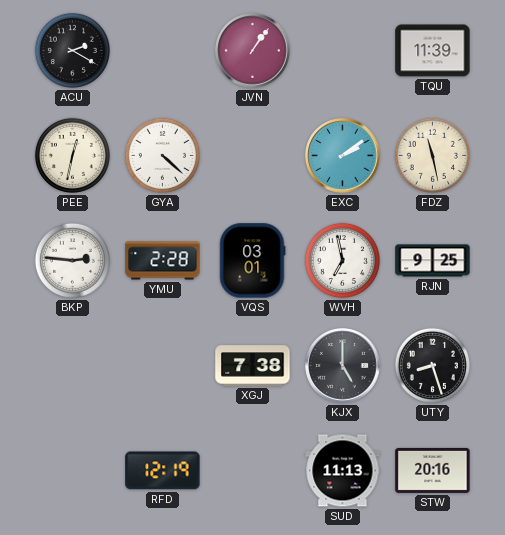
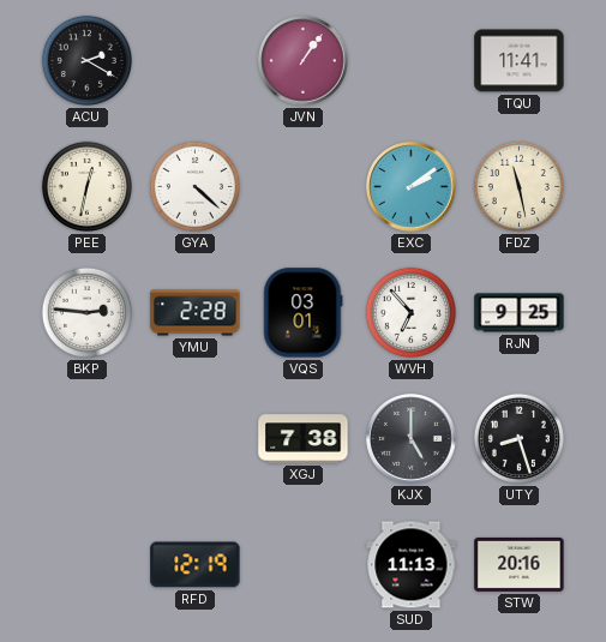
TQU: 11:39 -> 11:41
WVH: 6:58 -> 6:53
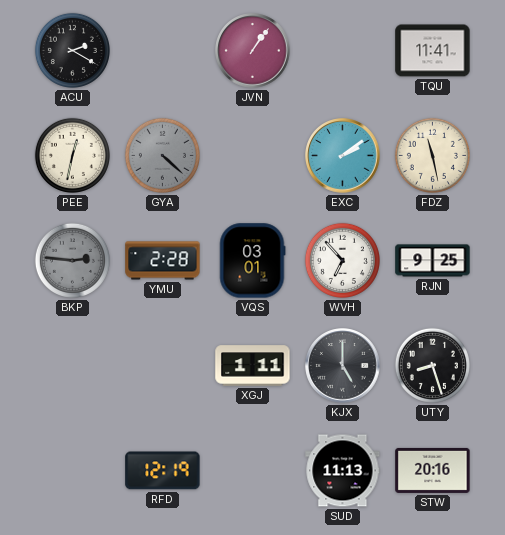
GYA dial: white -> grey
BKP dial: white -> grey
XGJ: 7:38 -> 1:11
